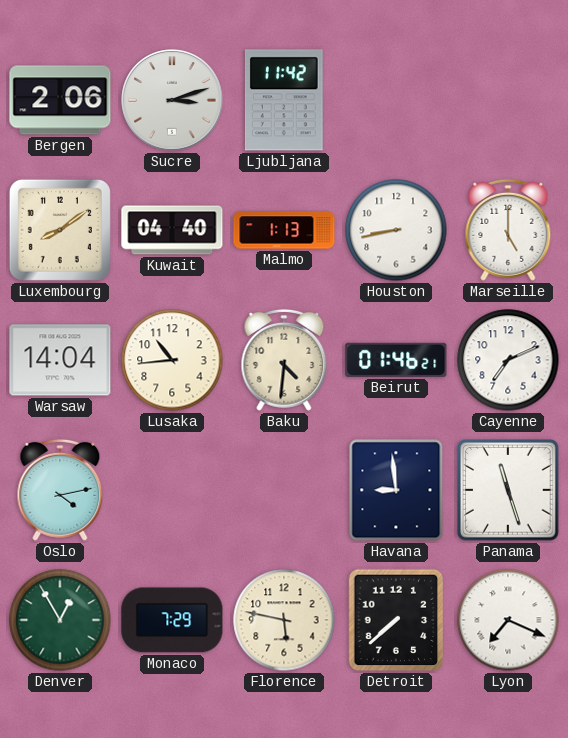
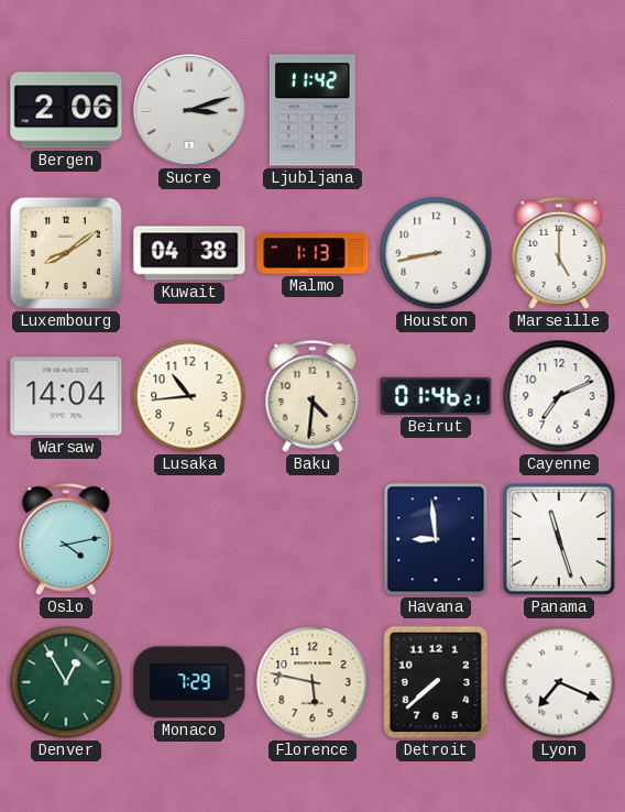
Kuwait: 04:40 -> 04:38
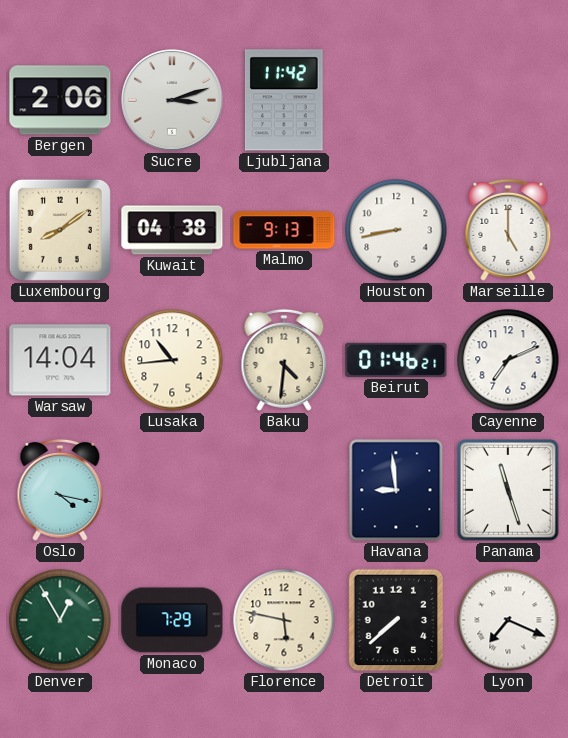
Malmo: 1:13 -> 9:13
Oslo: 4:13 -> 4:17
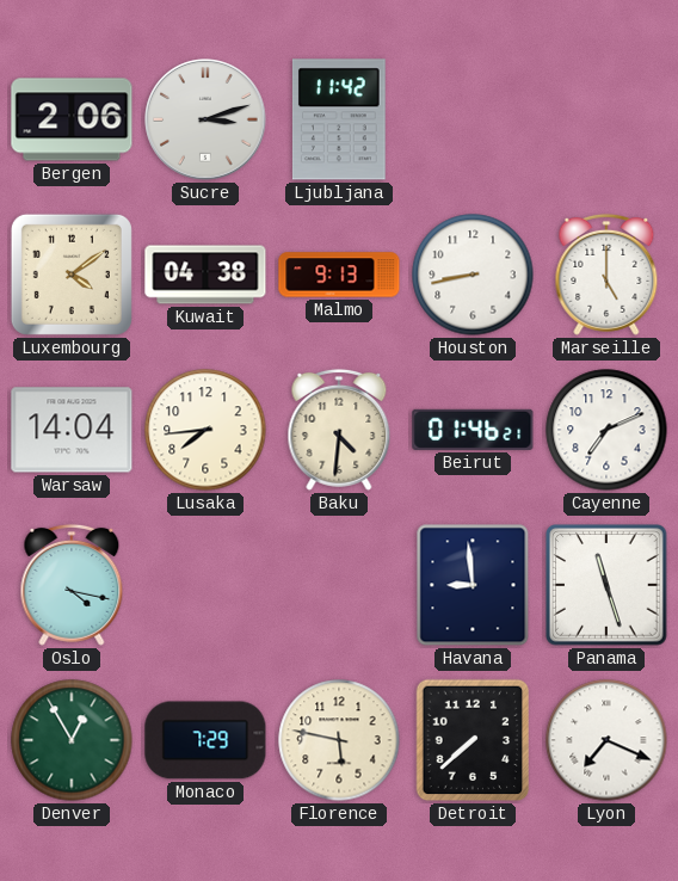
Luxembourg: 8:09 -> 4:09
Lusaka: 10:44 -> 7:44
